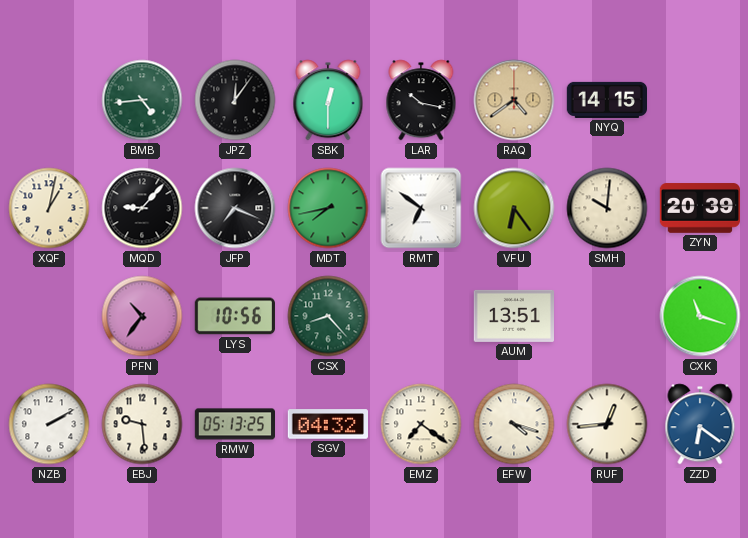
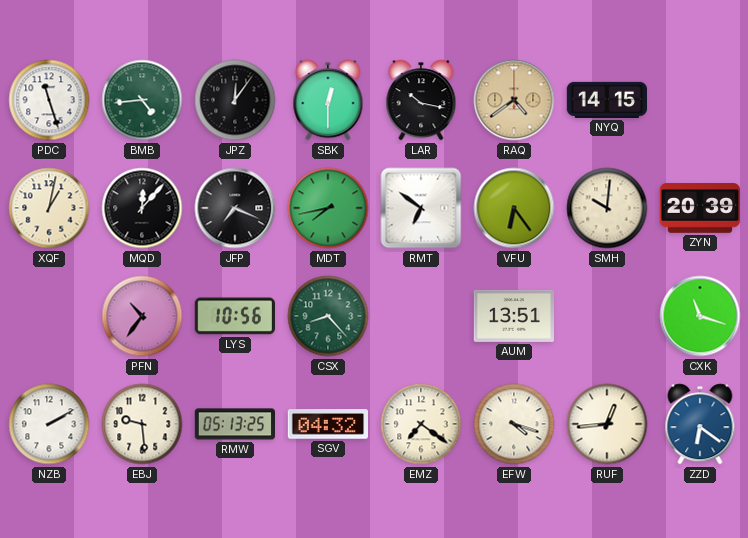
PDC: none -> 11:27
MQD: 9:07 -> 12:07
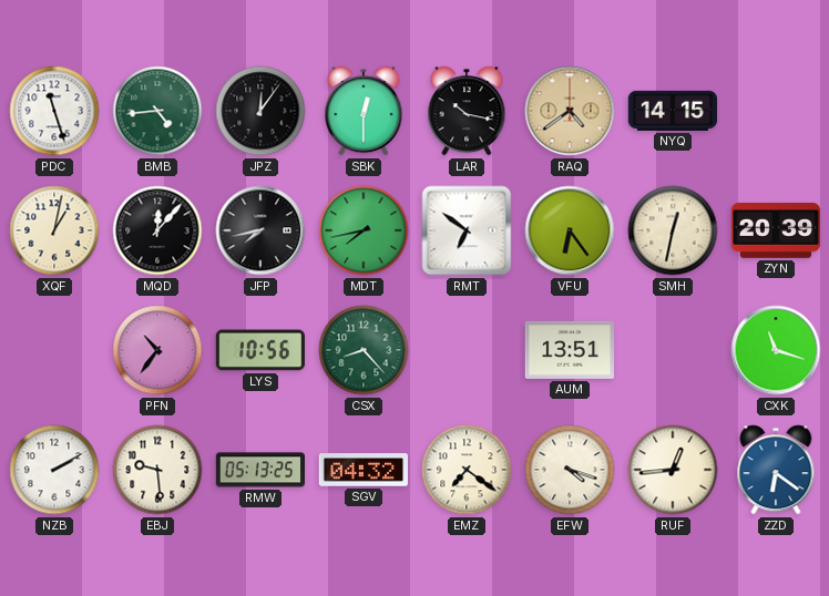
JFP: 7:19 -> 7:43
SMH: 10:01 -> 12:32
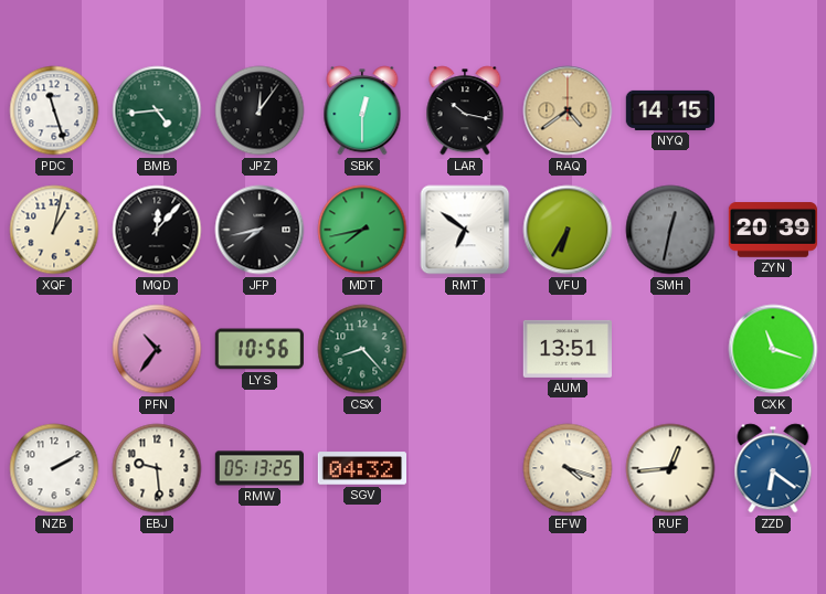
VFU: 6:24 -> 6:35
SMH dial: cream -> grey
EMZ: 7:21 -> none
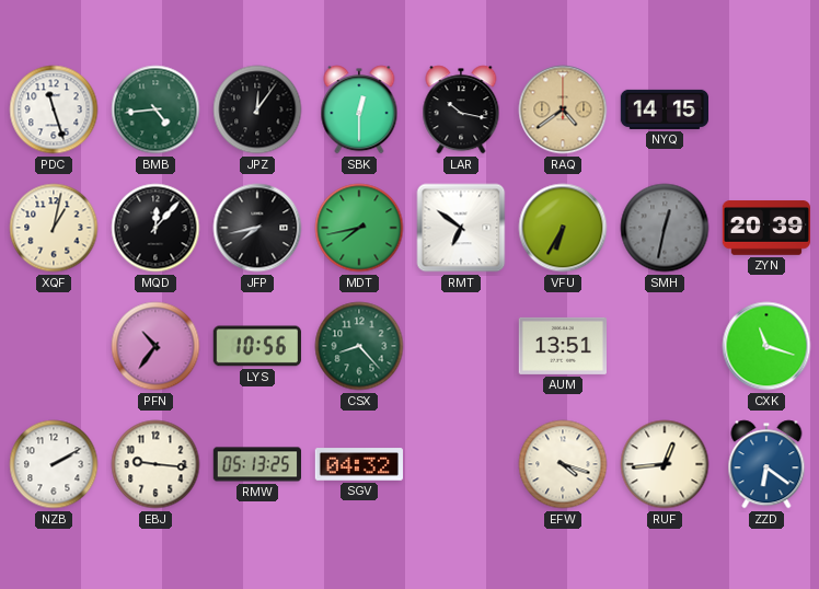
EBJ: 9:29 -> 9:16
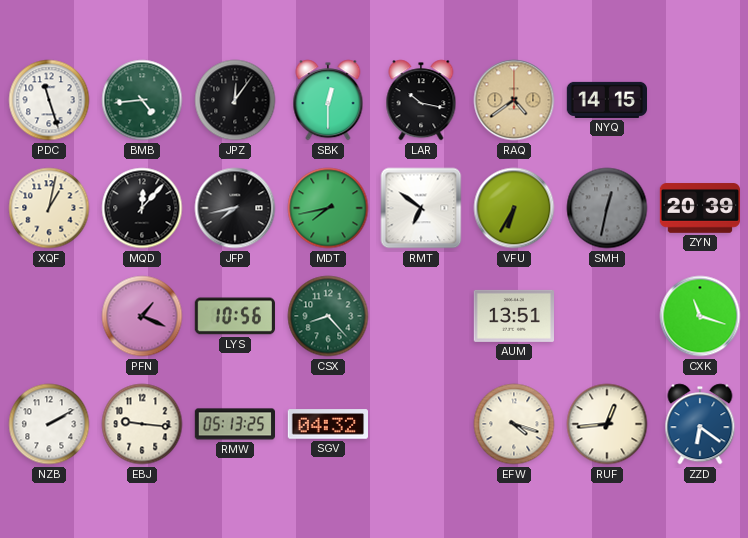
PFN: 10:36 -> 1:19
